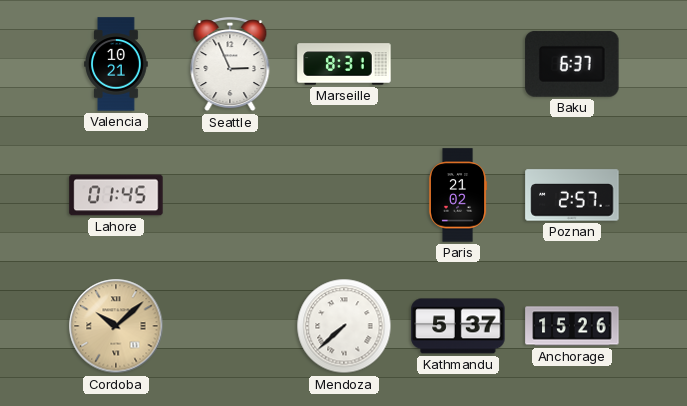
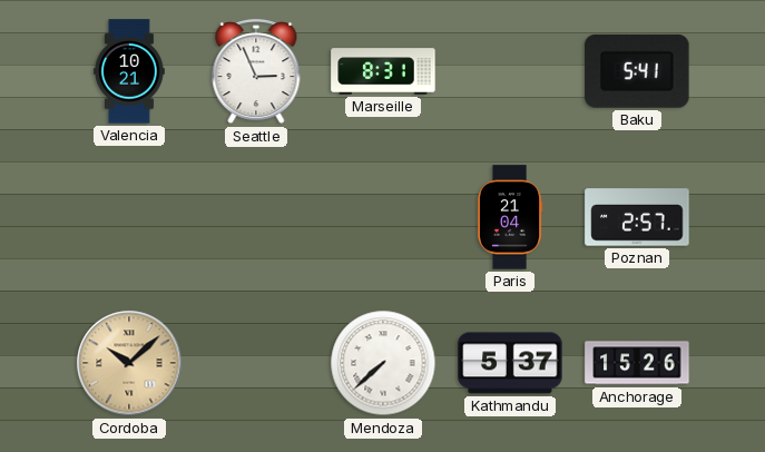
Baku: 6:37 -> 5:41
Lahore: 01:45 -> none
Paris: 21:02 -> 21:04
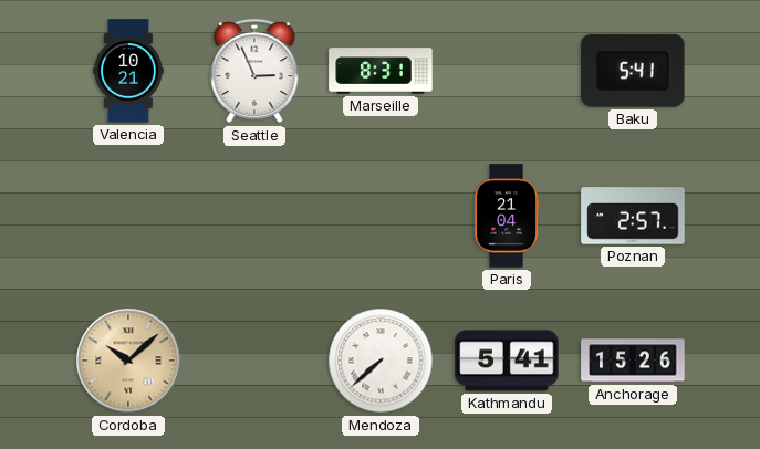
Kathmandu: 5:37 -> 5:41
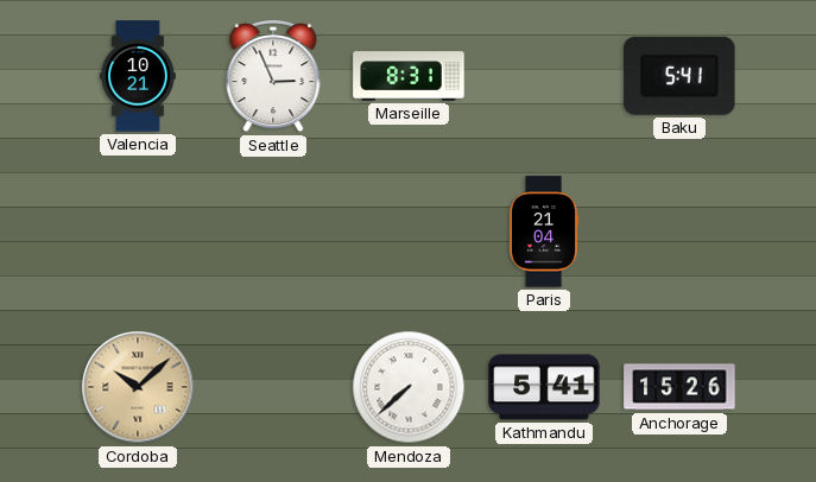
Poznan: 2:57 -> none
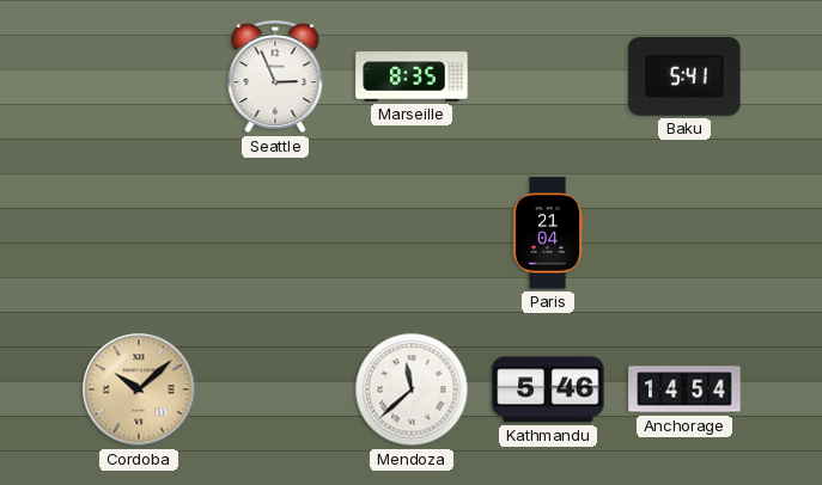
Valencia: 10:21 -> none
Marseille: 8:31 -> 8:35
Mendoza: 7:38 -> 11:38
Kathmandu: 5:41 -> 5:46
Anchorage: 15:26 -> 14:54
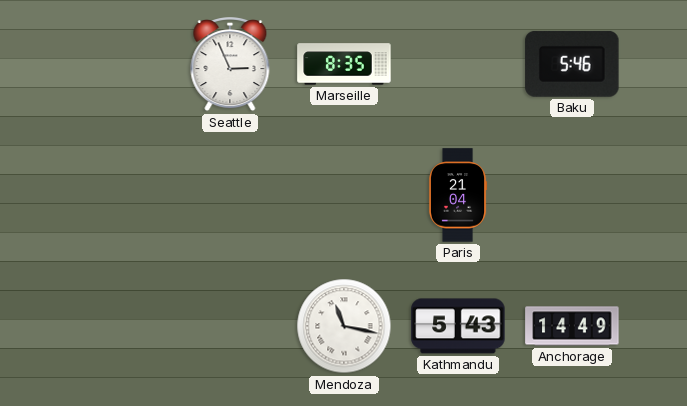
Baku: 5:41 -> 5:46
Cordoba: 10:08 -> none
Mendoza: 11:38 -> 11:17
Kathmandu: 5:46 -> 5:43
Anchorage: 14:54 -> 14:49
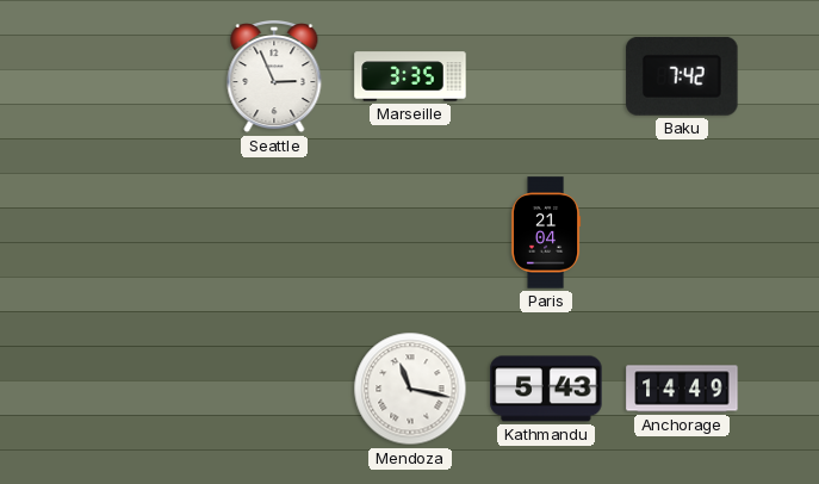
Marseille: 8:35 -> 3:35
Baku: 5:46 -> 7:42
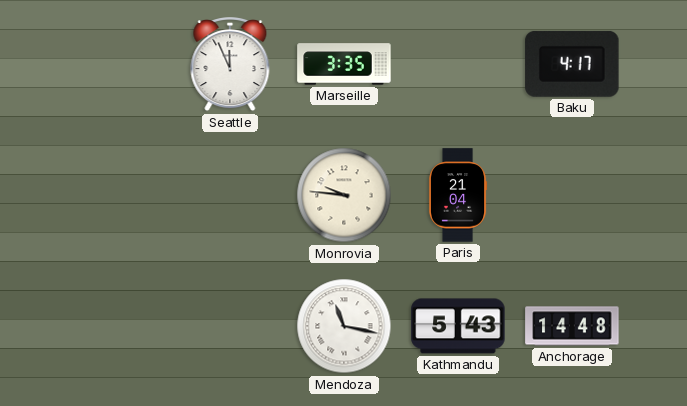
Seattle: 2:56 -> 11:56
Baku: 7:42 -> 4:17
Monrovia: none -> 9:46
Anchorage: 14:49 -> 14:48
